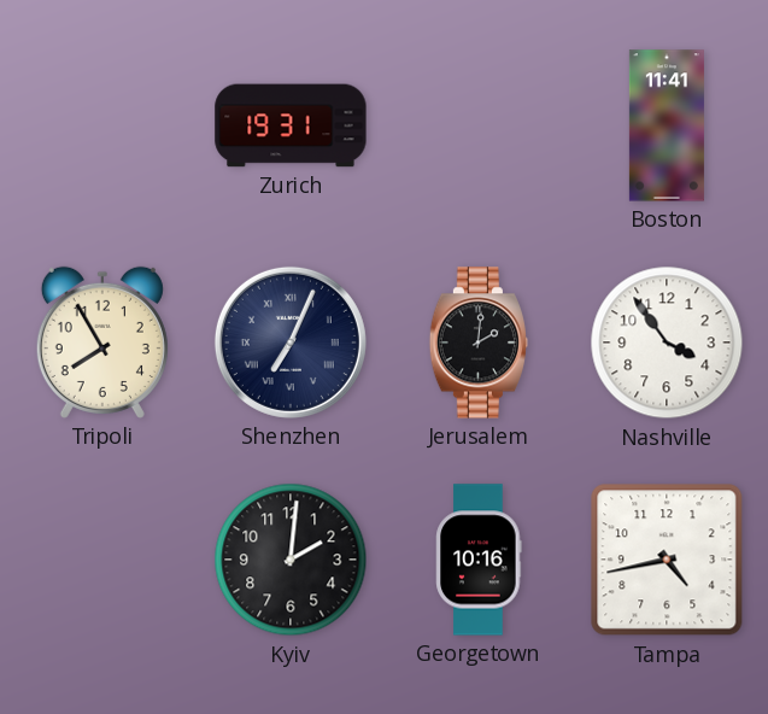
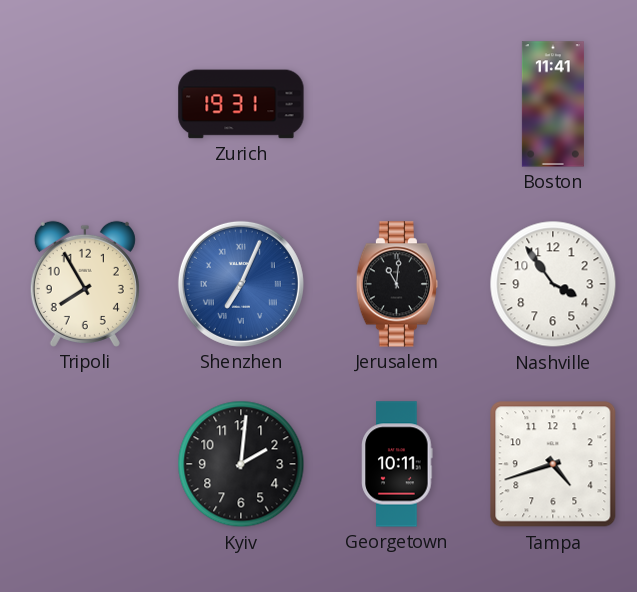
Shenzhen dial: navy -> blue
Jerusalem: 2:01 -> 11:01
Georgetown: 10:16 -> 10:11
Tampa: 4:43 -> 4:42
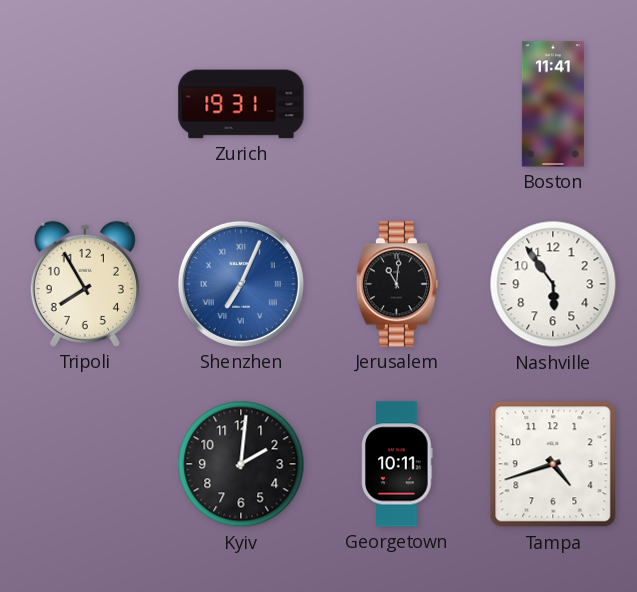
Nashville: 3:54 -> 5:54
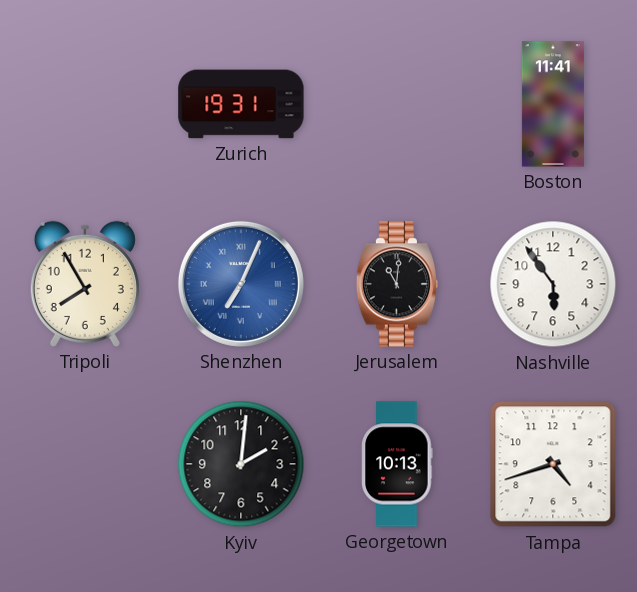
Georgetown: 10:11 -> 10:13
